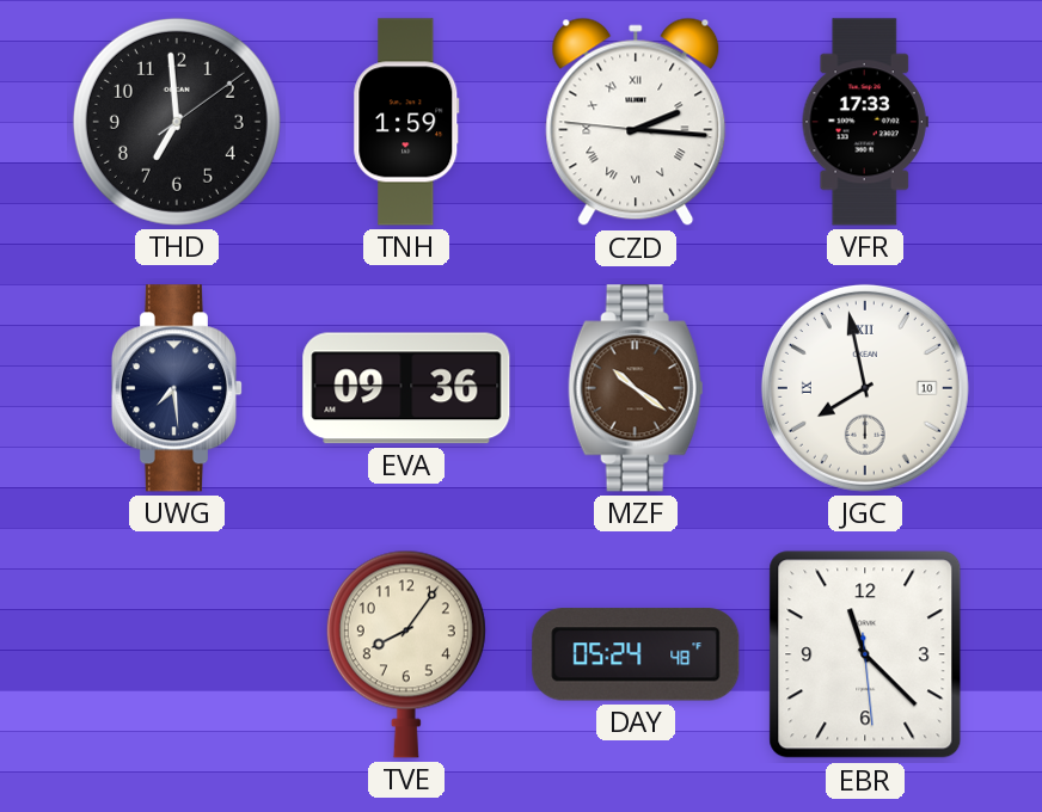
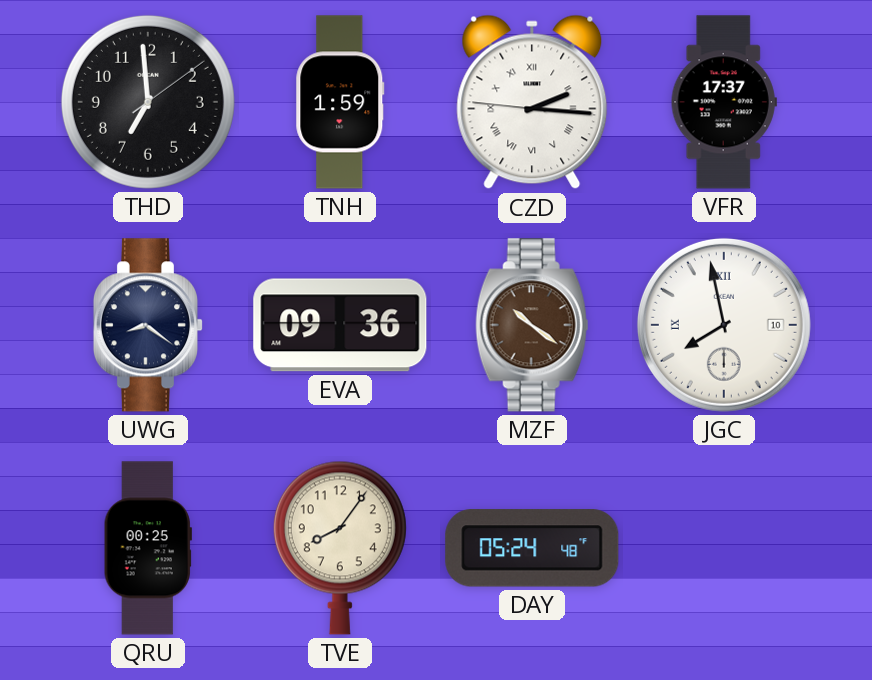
VFR: 17:33 -> 17:37
UWG: 7:29 -> 8:21
QRU: none -> 00:25
EBR: 11:22 -> none
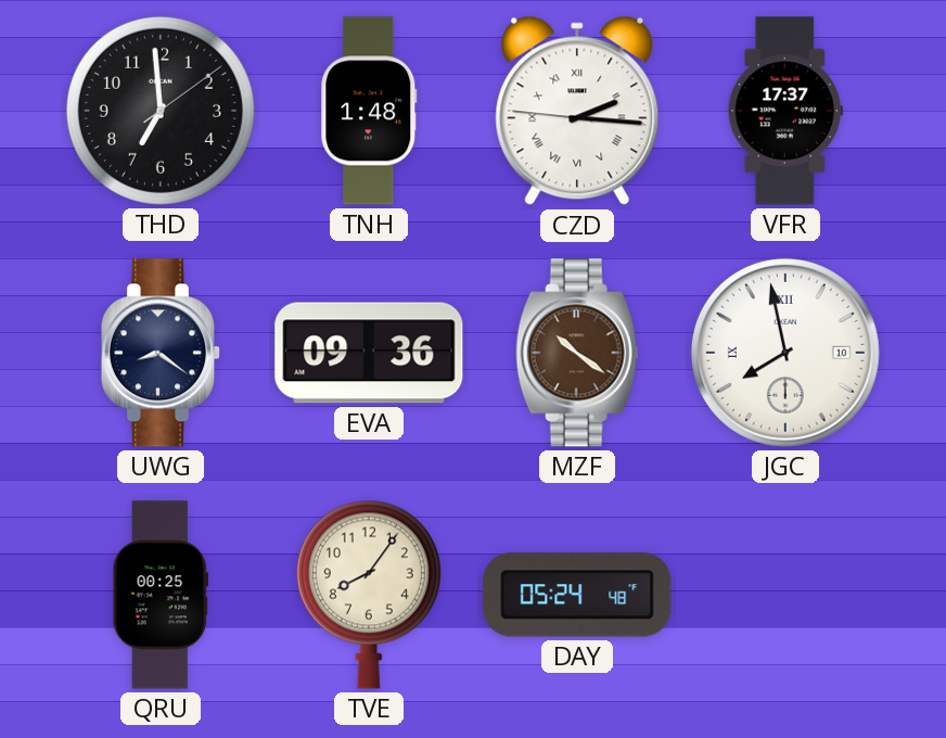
TNH: 1:59 -> 1:48
